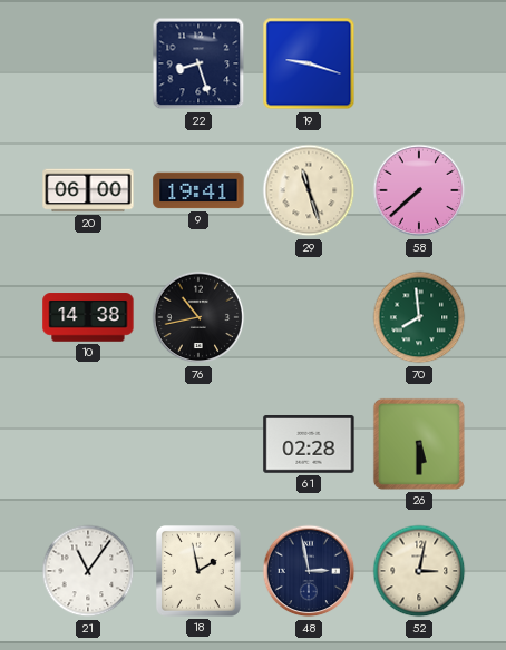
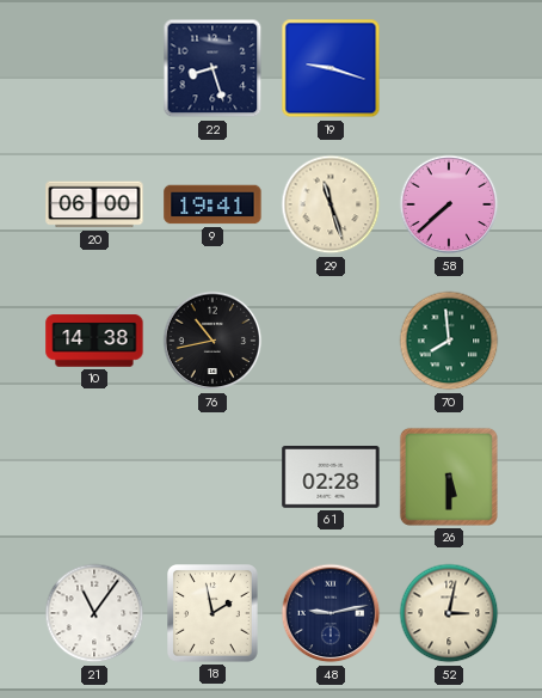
48: 2:58 -> 9:13
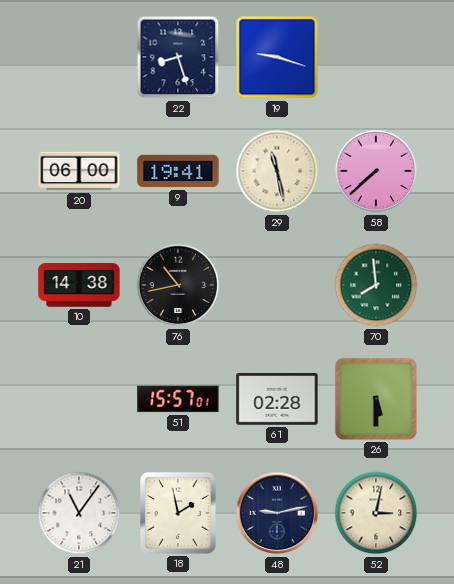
29: 11:27 -> 11:28
51: none -> 15:57
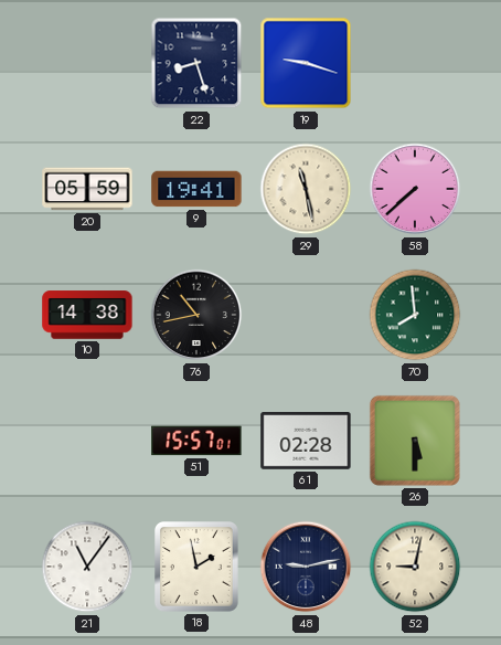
20: 06:00 -> 05:59
52: 3:02 -> 9:02
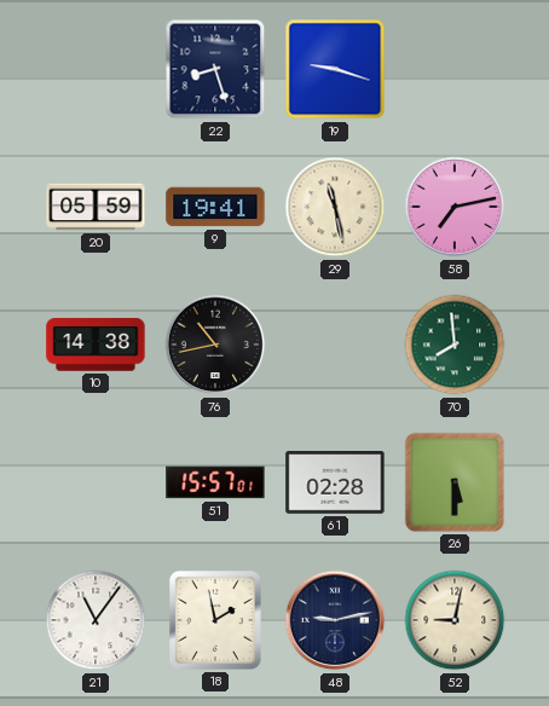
58: 7:38 -> 7:13
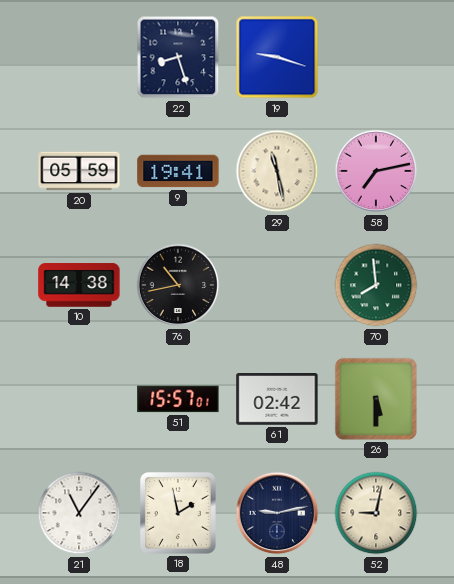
61: 02:28 -> 02:42
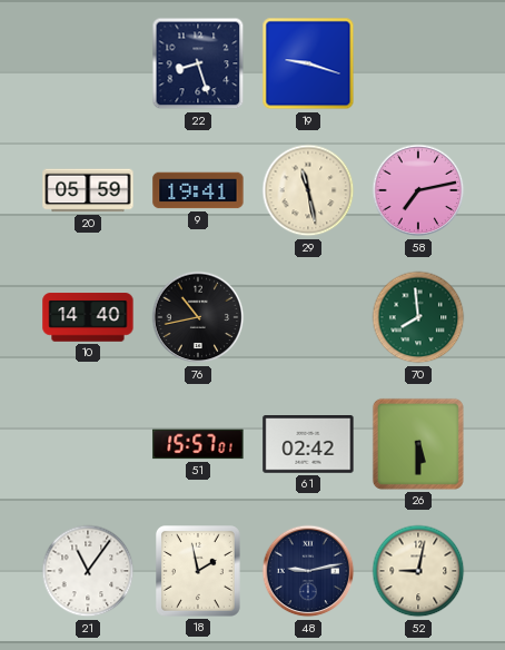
10: 14:38 -> 14:40
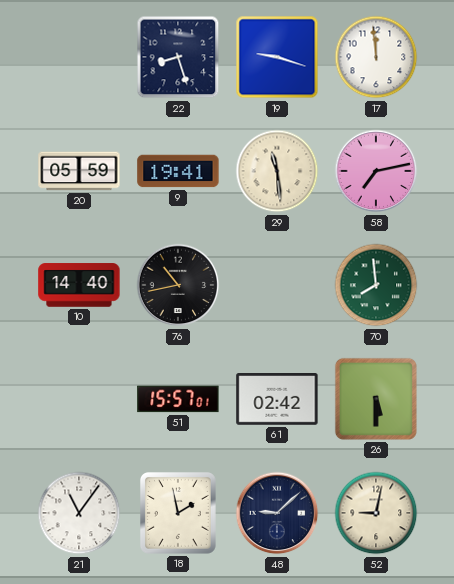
17: none -> 11:59
29: 11:28 -> 11:29
48: 9:13 -> 9:08
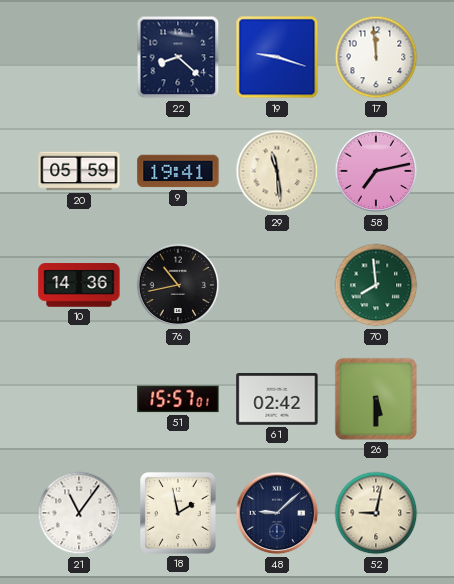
22: 8:27 -> 8:22
10: 14:40 -> 14:36
